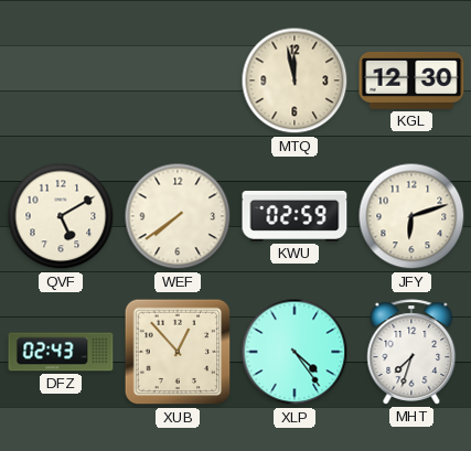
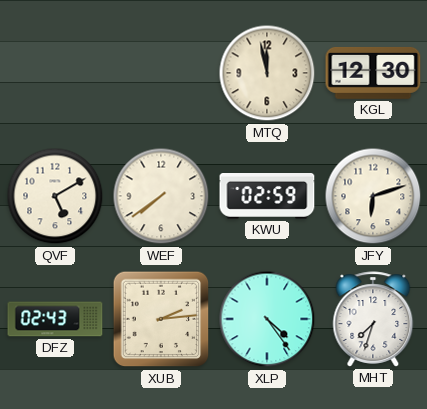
XUB: 12:53 -> 2:14
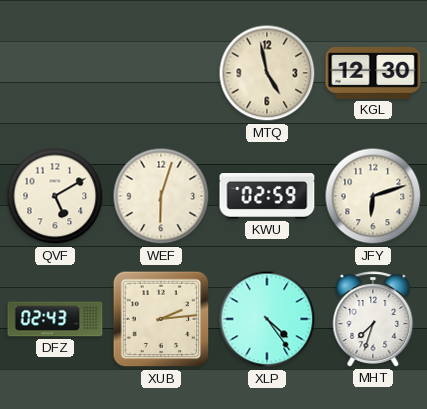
MTQ: 11:58 -> 4:58
WEF: 7:39 -> 6:03
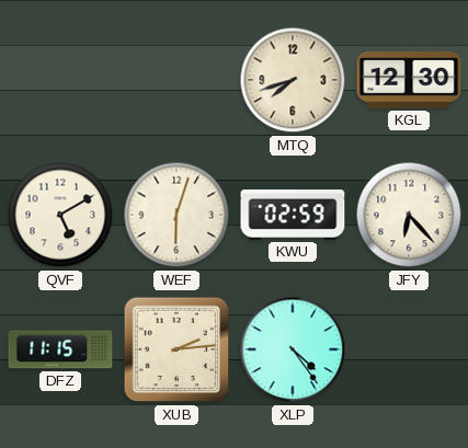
MTQ: 4:58 -> 7:42
JFY: 6:12 -> 6:23
DFZ: 02:43 -> 11:15
MHT: 7:33 -> none
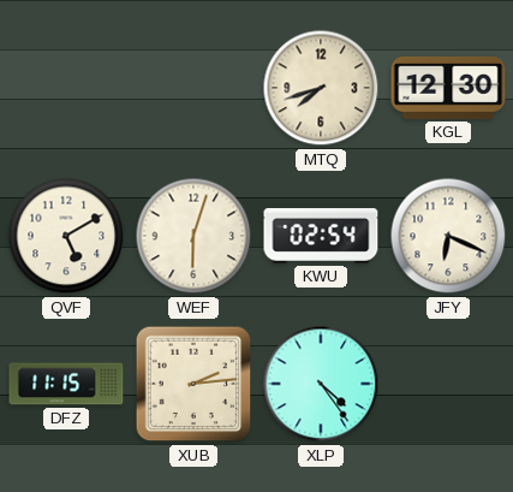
KWU: 02:59 -> 02:54
JFY: 6:23 -> 6:19
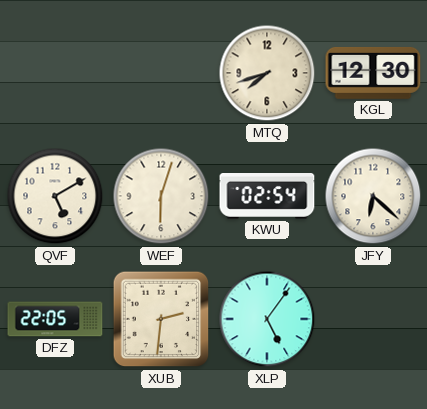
JFY: 6:19 -> 6:22
DFZ: 11:15 -> 22:05
XUB: 2:14 -> 2:31
XLP: 4:24 -> 5:06
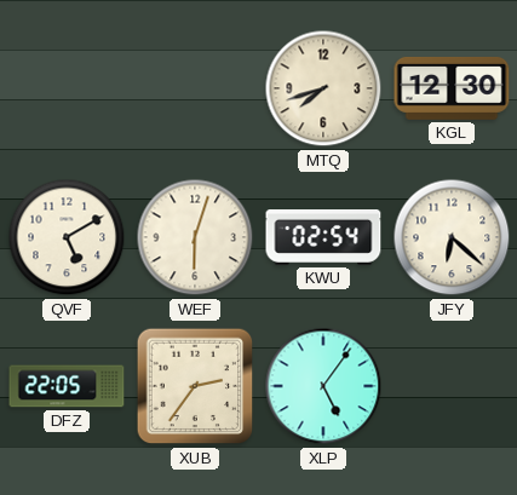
XUB: 2:31 -> 2:36
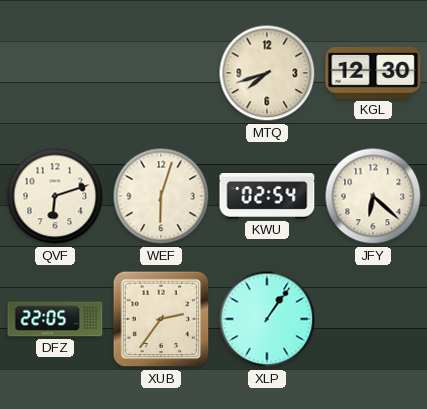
QVF: 5:10 -> 6:12
XLP: 5:06 -> 1:06
